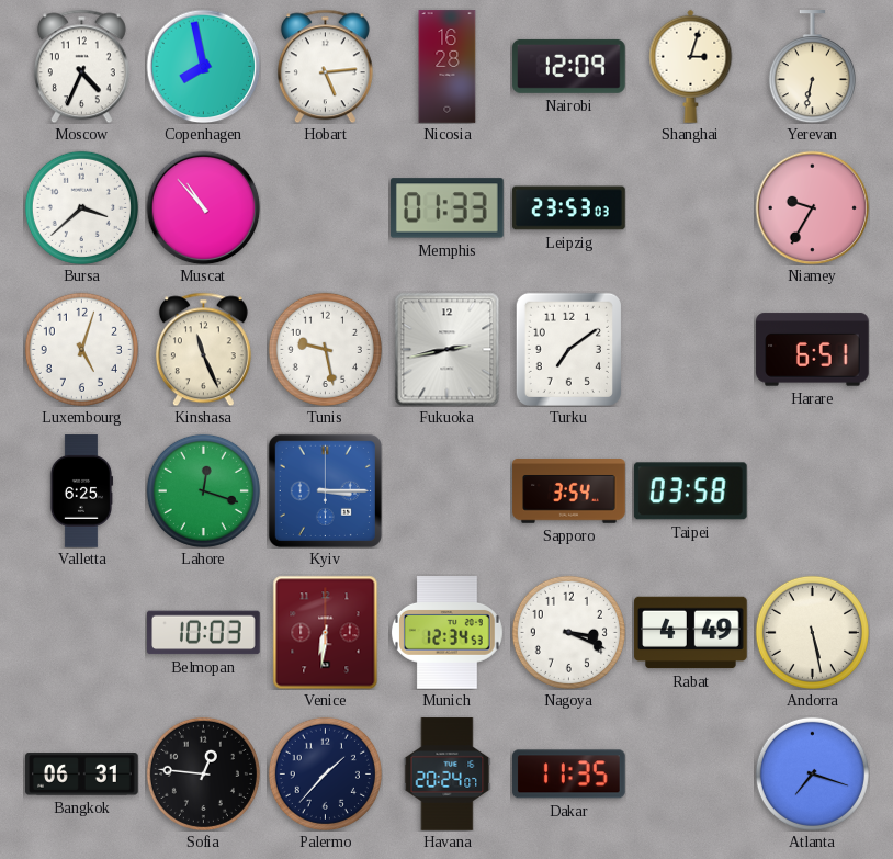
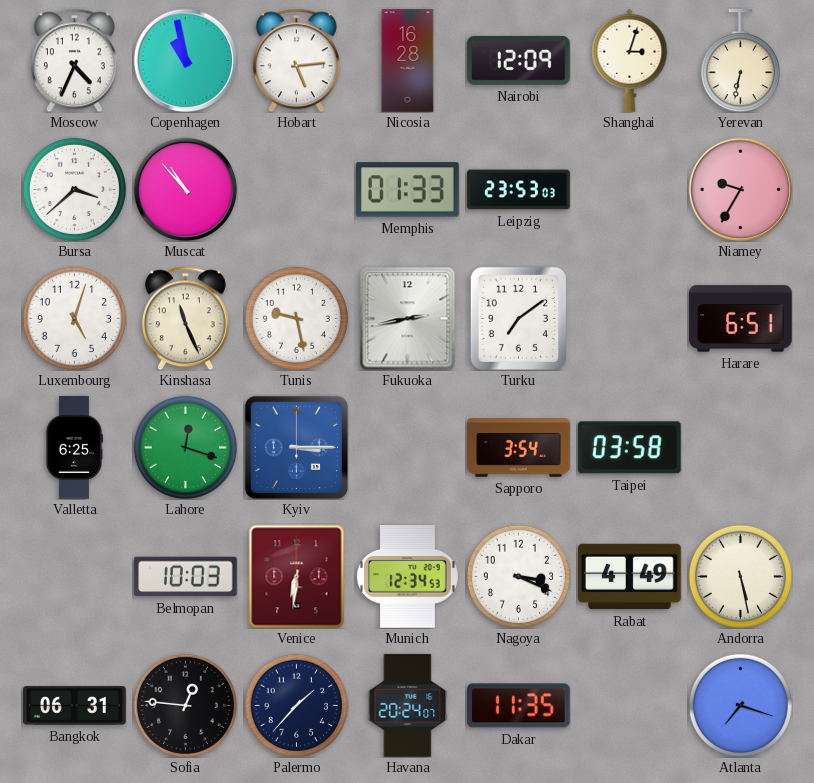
Copenhagen: 7:58 -> 10:58
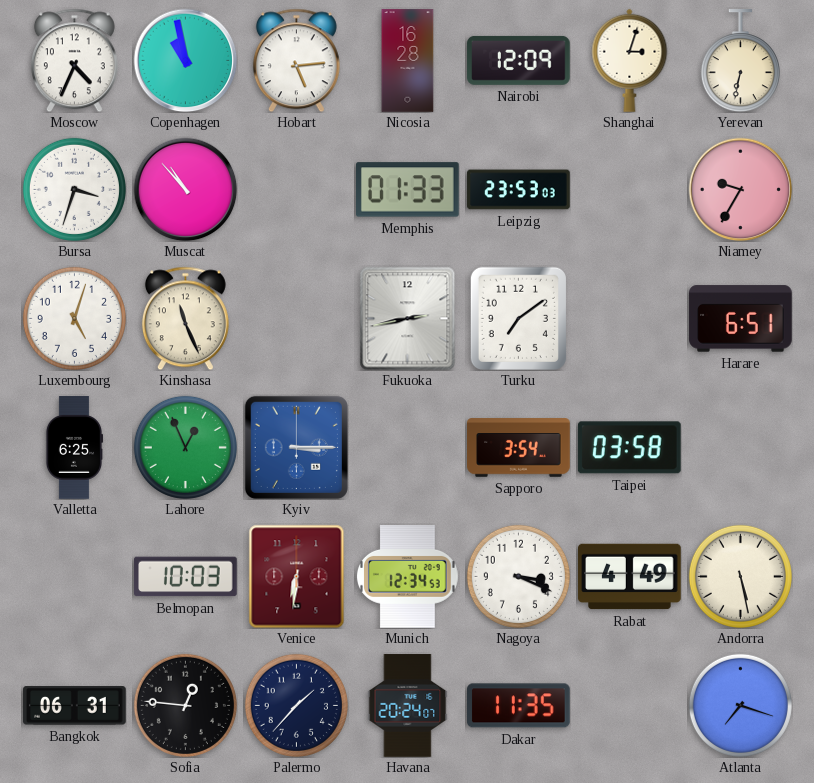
Bursa: 3:38 -> 3:33
Tunis: 9:28 -> none
Lahore: 12:18 -> 12:56
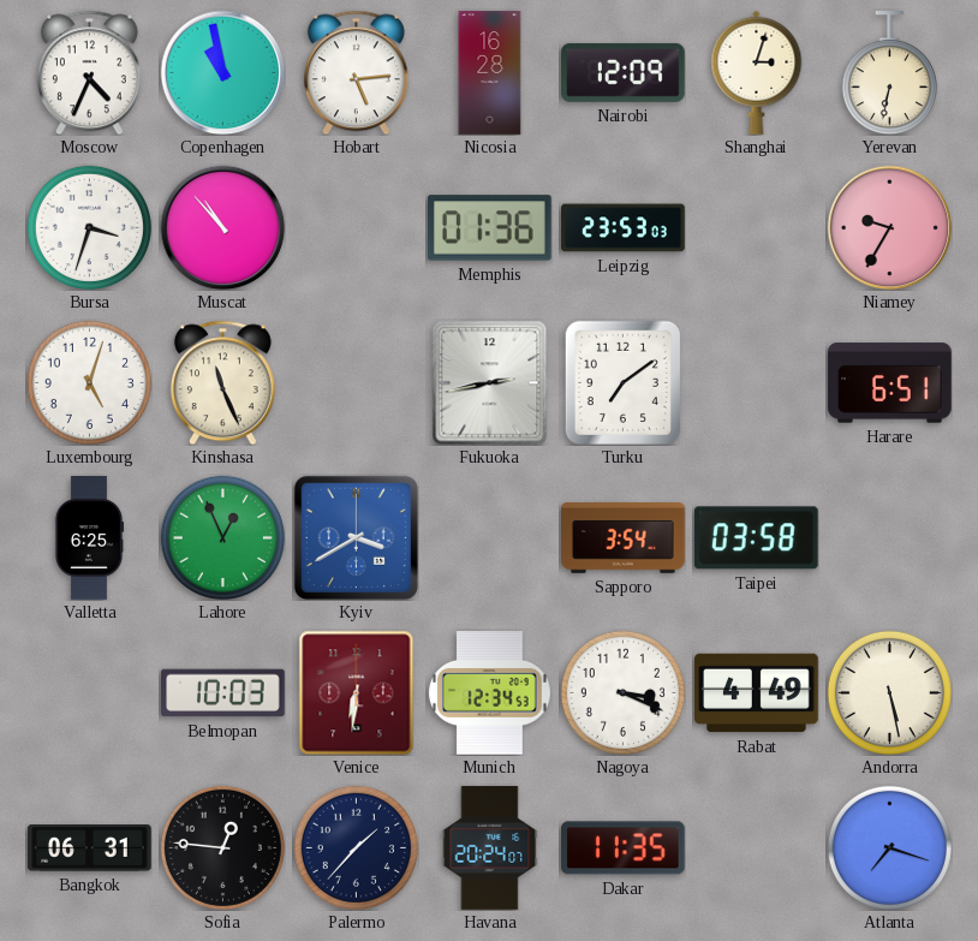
Memphis: 01:33 -> 01:36
Kyiv: 3:15 -> 3:40
